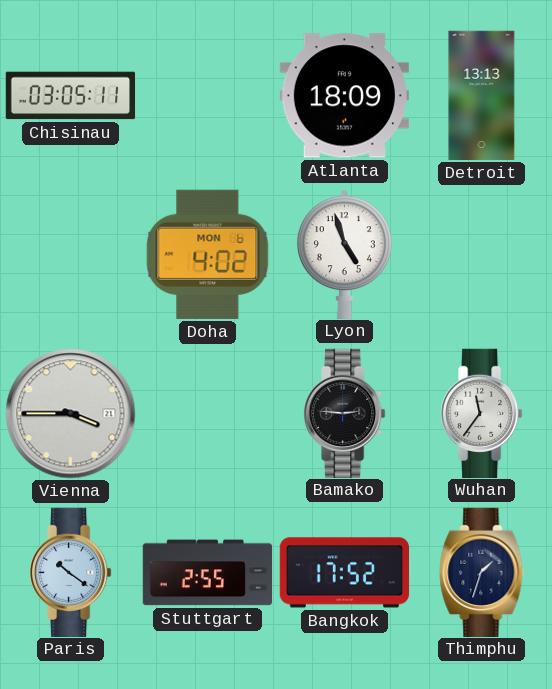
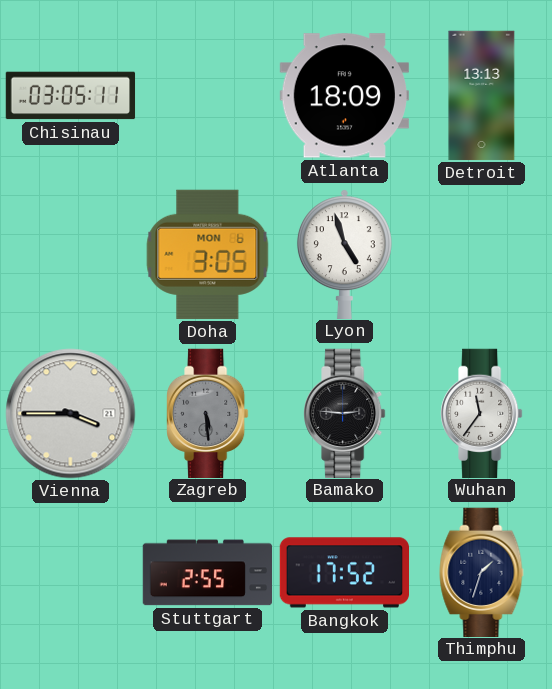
Doha: 4:02 -> 3:05
Zagreb: none -> 5:29
Paris: 10:21 -> none
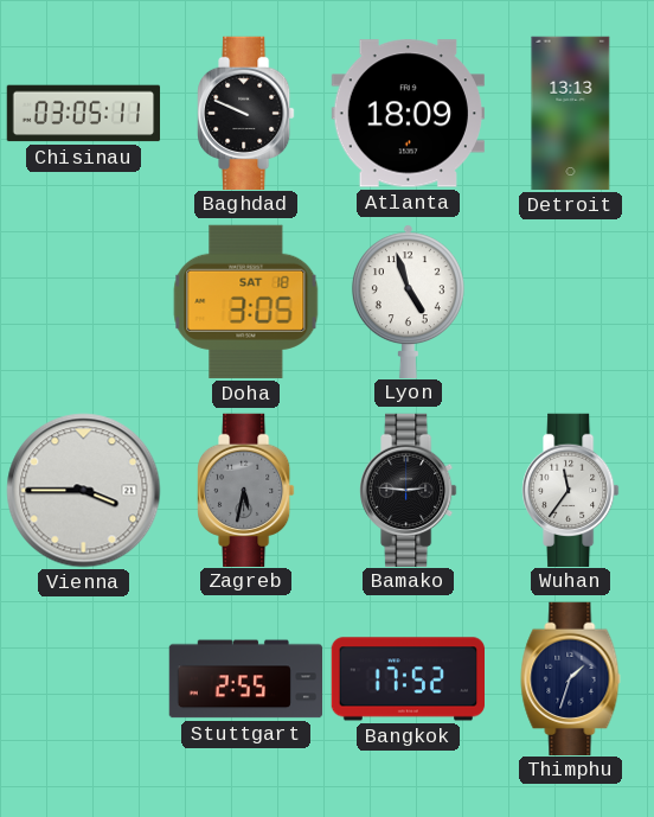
Baghdad: none -> 9:49
Doha date: MON 6 -> SAT 18
Zagreb: 5:29 -> 5:32
